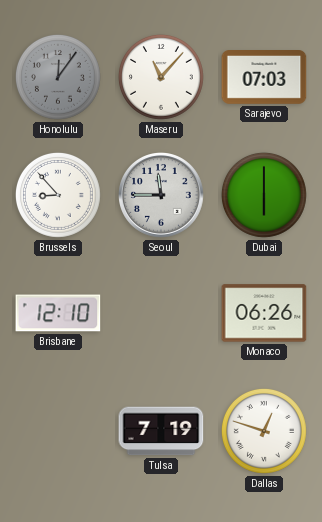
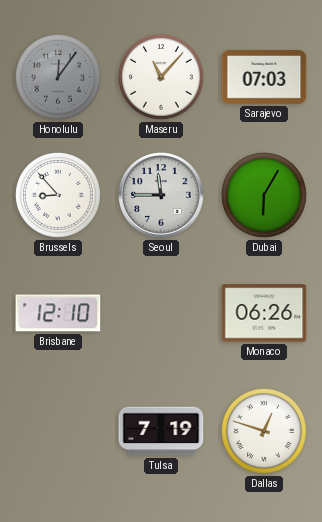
Dubai: 6:00 -> 6:05
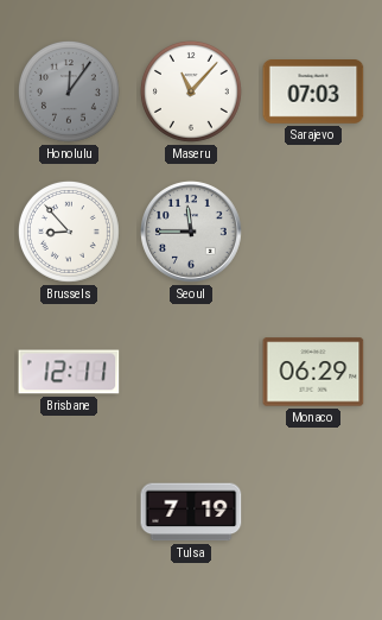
Dubai: 6:05 -> none
Brisbane: 12:10 -> 12:11
Monaco: 06:26 -> 06:29
Dallas: 12:48 -> none
